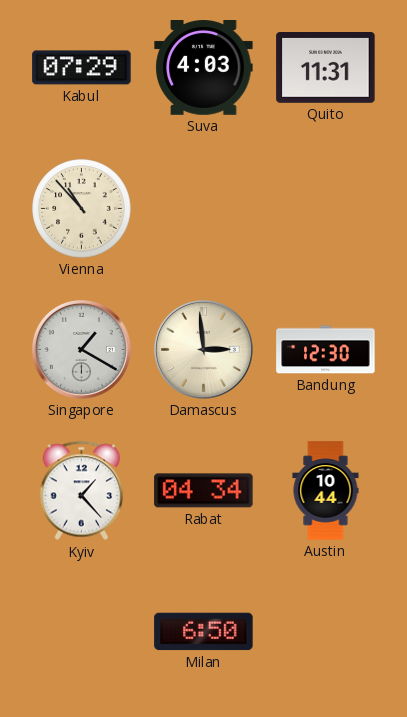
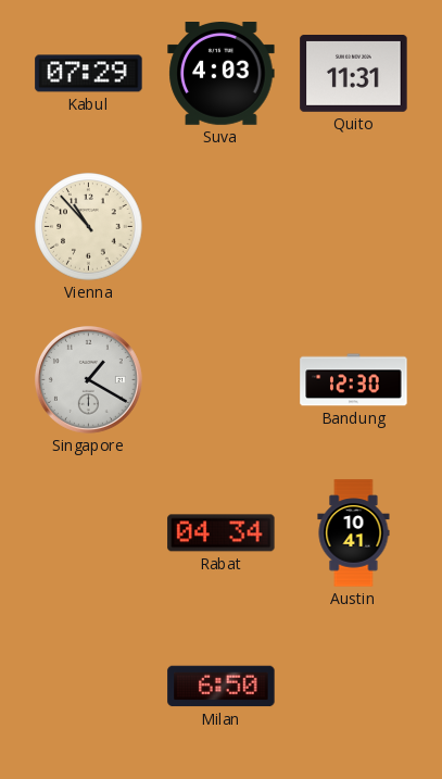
Damascus: 2:59 -> none
Kyiv: 1:23 -> none
Austin: 10:44 -> 10:41
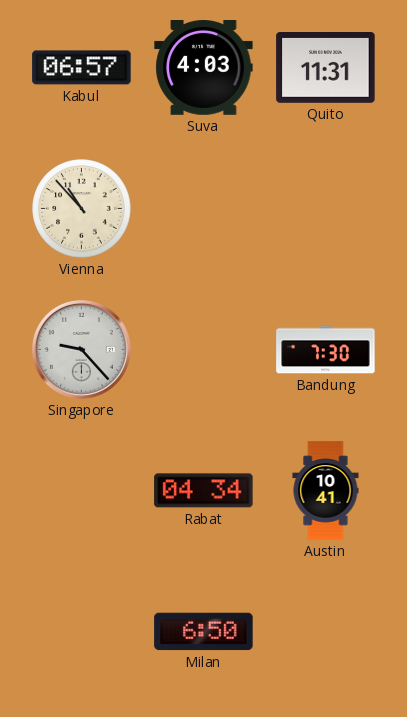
Kabul: 07:29 -> 06:57
Singapore: 1:20 -> 9:23
Bandung: 12:30 -> 7:30
